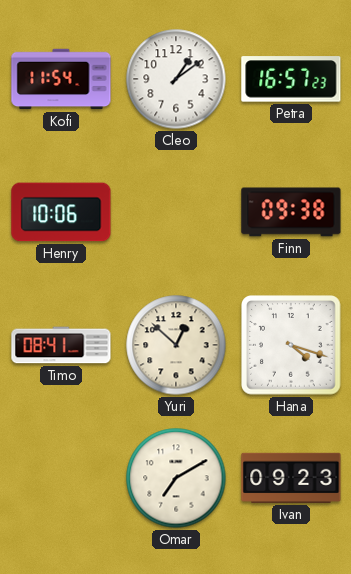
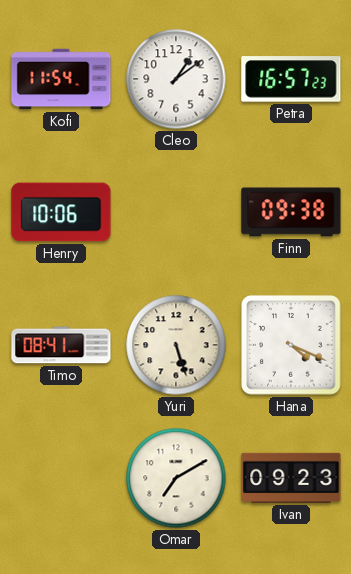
Yuri: 12:52 -> 5:27
Hana: 4:18 -> 4:19
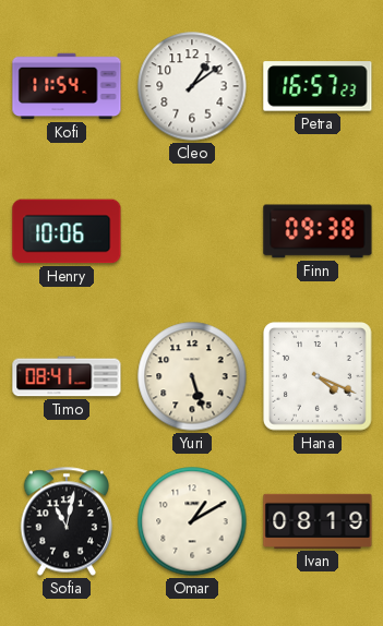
Sofia: none -> 11:02
Omar: 7:10 -> 1:10
Ivan: 09:23 -> 08:19
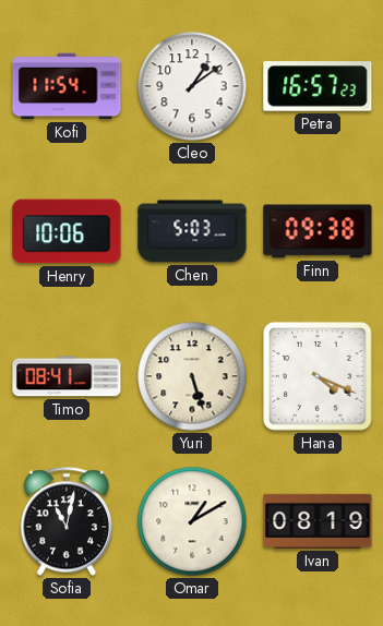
Chen: none -> 5:03
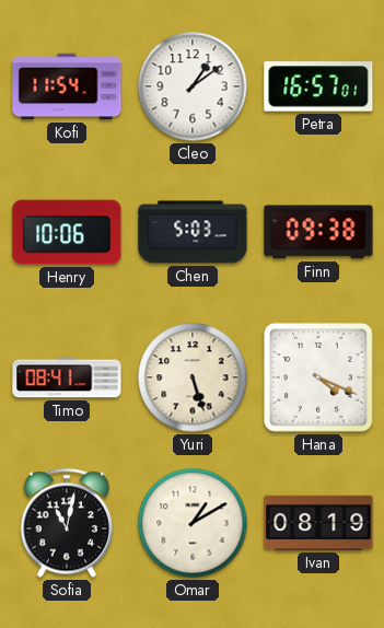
Petra: 16:57:23 -> 16:57:01
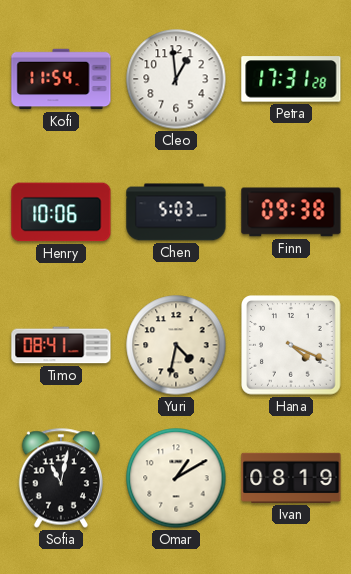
Cleo: 1:09 -> 12:59
Petra: 16:57 -> 17:31
Yuri: 5:27 -> 4:32
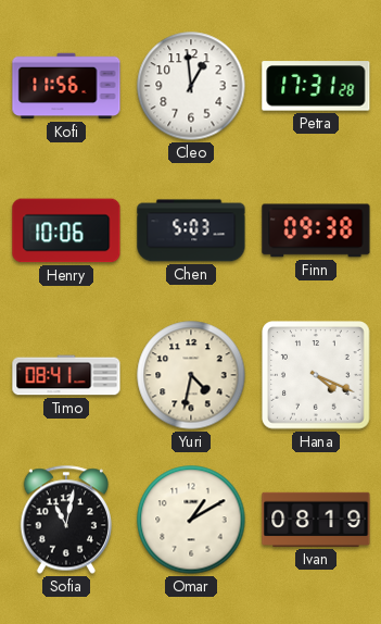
Kofi: 11:54 -> 11:56
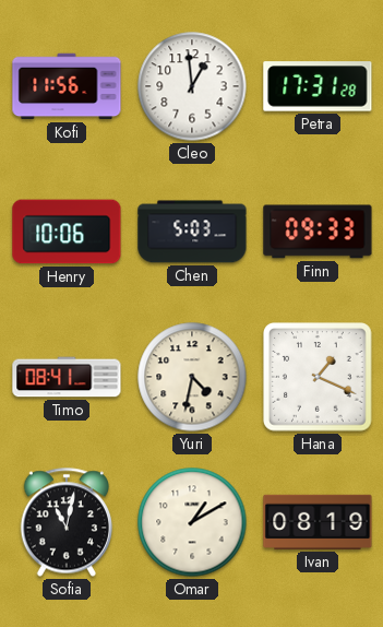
Finn: 09:38 -> 09:33
Hana: 4:19 -> 1:19
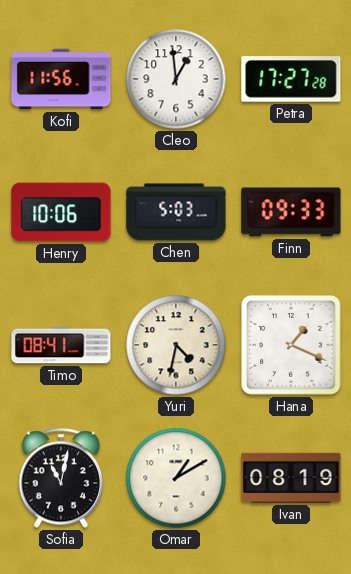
Petra: 17:31 -> 17:27
